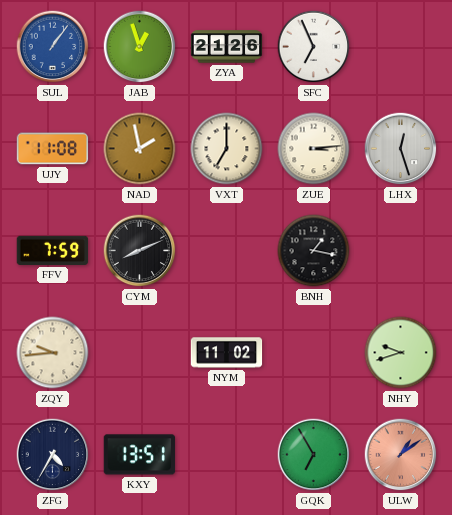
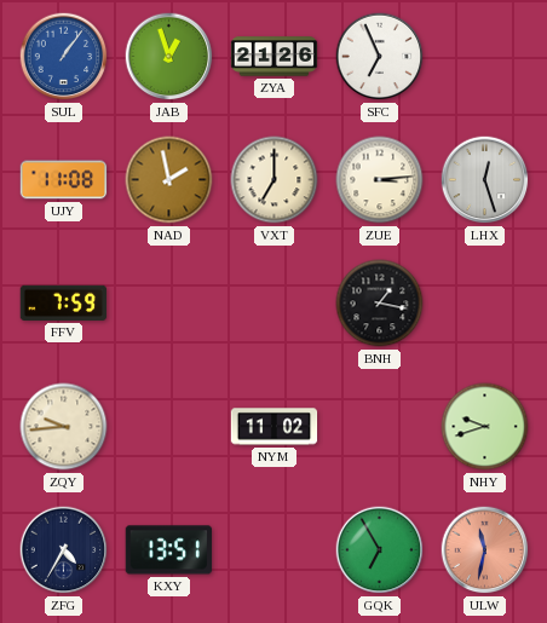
CYM: 8:11 -> none
ULW: 1:09 -> 11:32
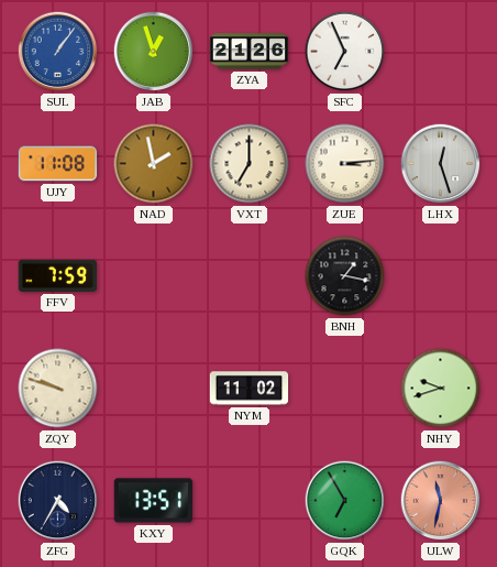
ZQY: 9:44 -> 9:48
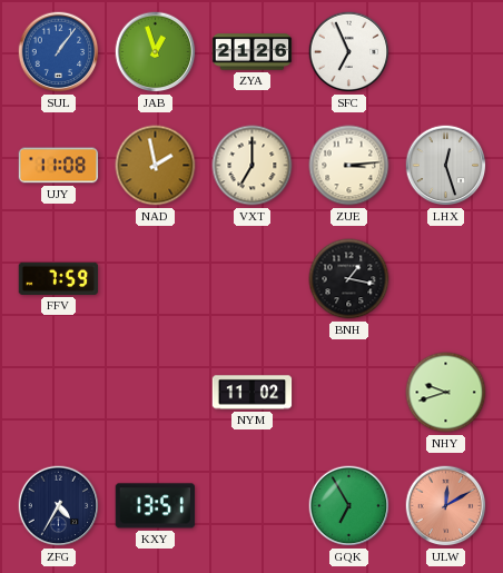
ZQY: 9:48 -> none
ULW: 11:32 -> 12:10
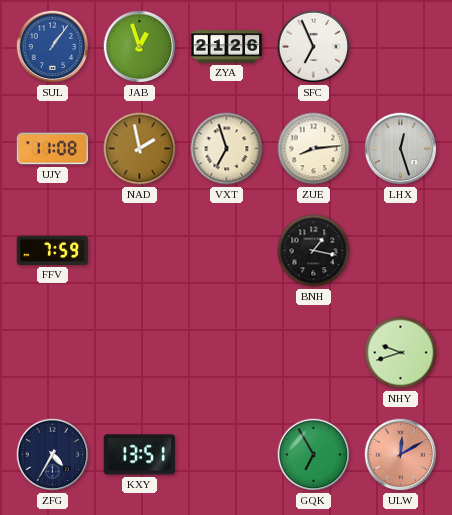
VXT: 7:00 -> 6:57
ZUE: 3:14 -> 8:14
NYM: 11:02 -> none
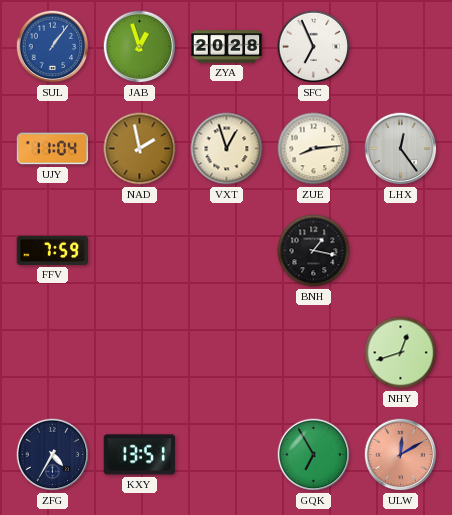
ZYA: 21:26 -> 20:28
UJY: 11:08 -> 11:04
VXT: 6:57 -> 12:57
LHX: 12:27 -> 12:24
NHY: 9:42 -> 12:42
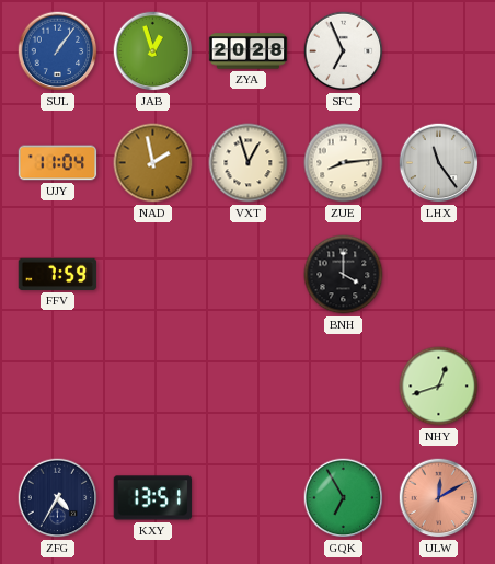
LHX: 12:24 -> 11:24
BNH: 1:17 -> 4:00
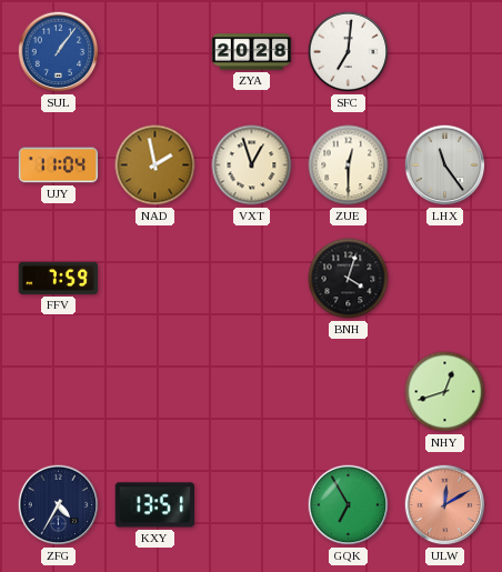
JAB: 12:57 -> none
SFC: 6:56 -> 7:01
ZUE: 8:14 -> 12:30
BNH: 4:00 -> 4:03
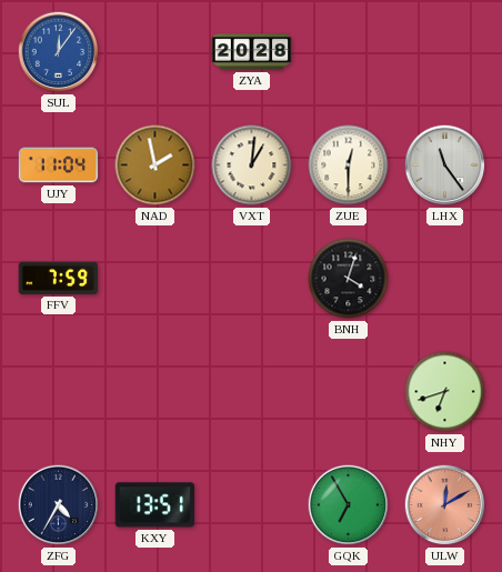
SUL: 1:06 -> 12:06
SFC: 7:01 -> none
VXT: 12:57 -> 1:01
NHY: 12:42 -> 6:42
